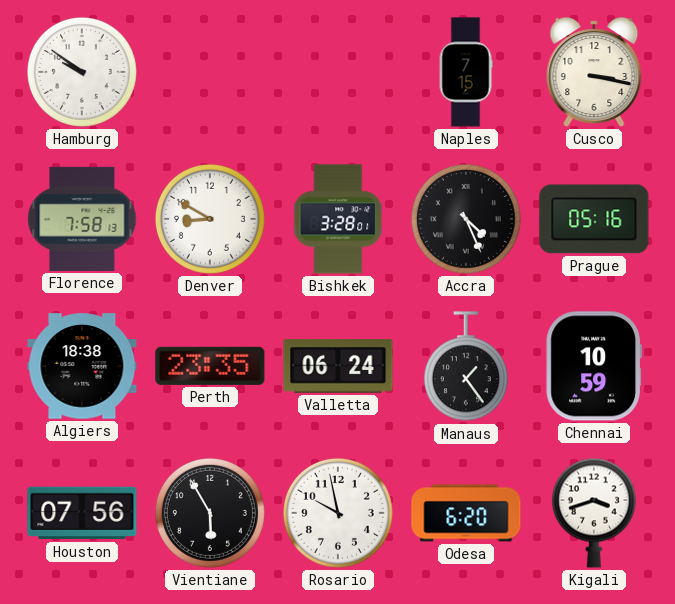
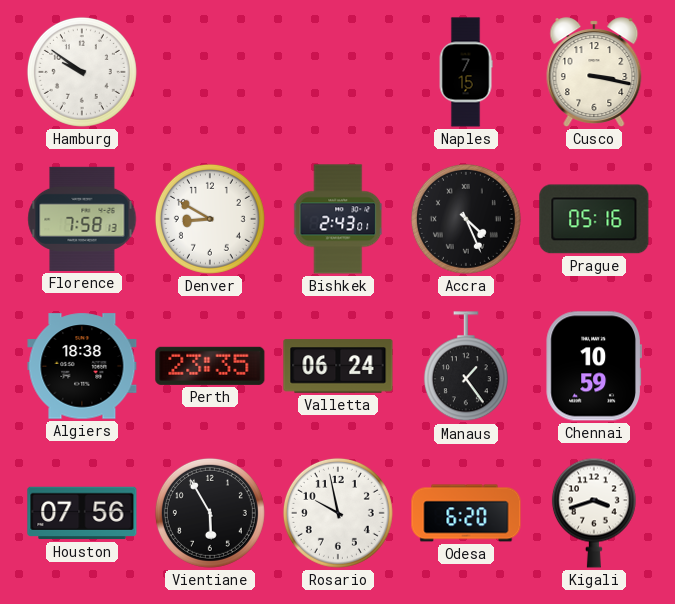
Bishkek: 3:28 -> 2:43
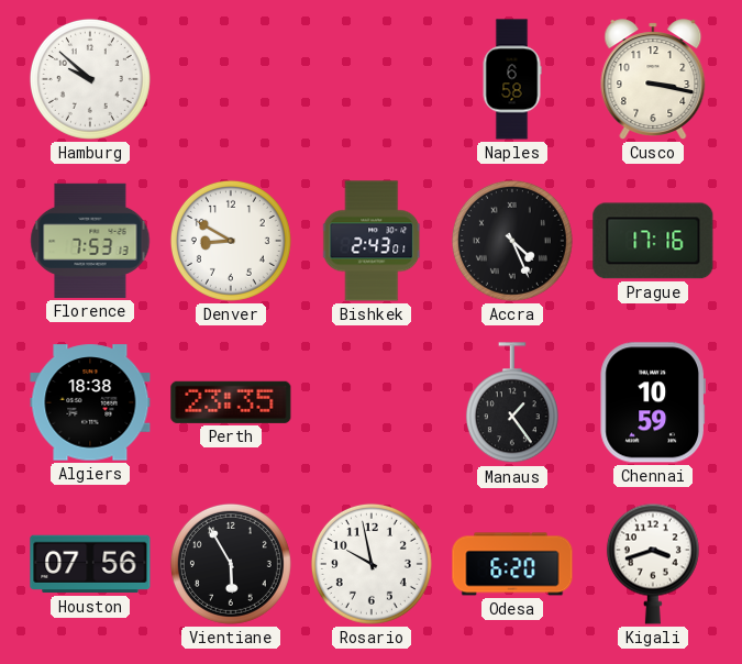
Hamburg: 9:51 -> 9:52
Naples: 7:15 -> 6:58
Florence: 7:58 -> 7:53
Prague: 05:16 -> 17:16
Valletta: 06:24 -> none
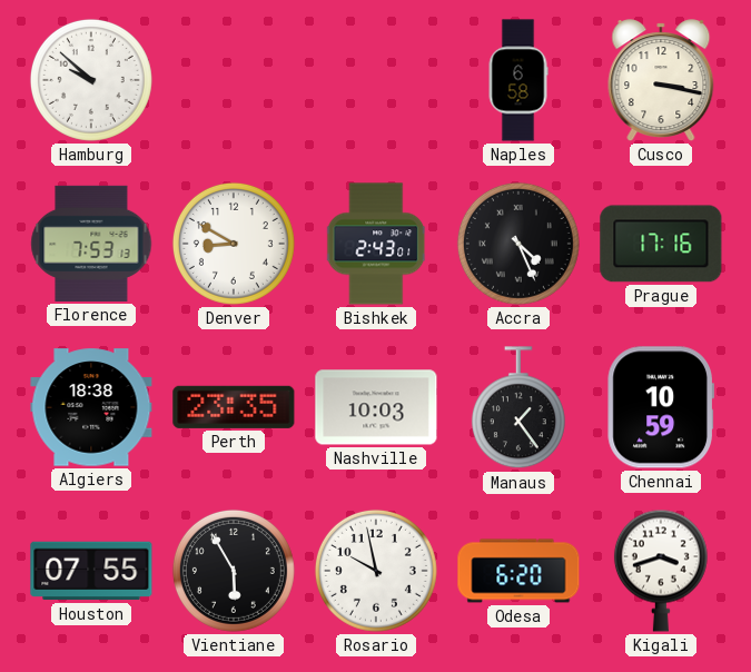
Nashville: none -> 10:03
Houston: 07:56 -> 07:55
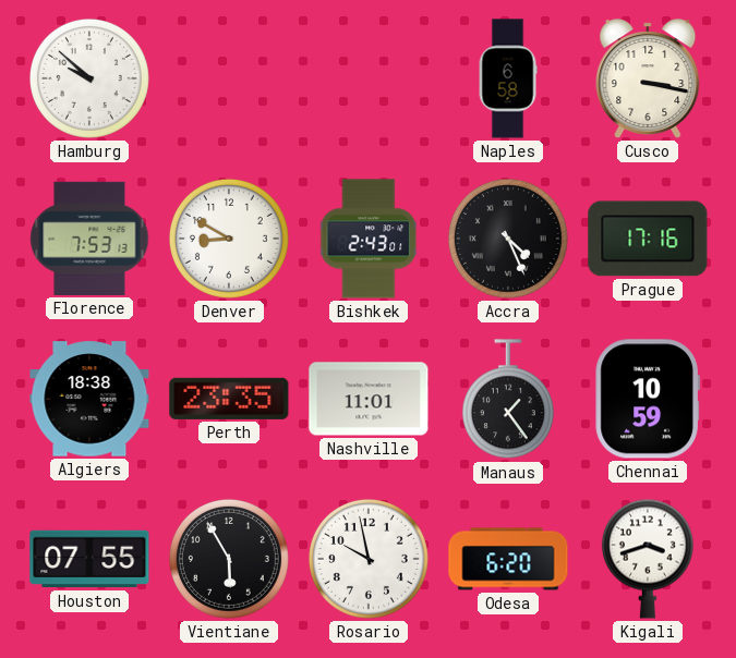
Nashville: 10:03 -> 11:01
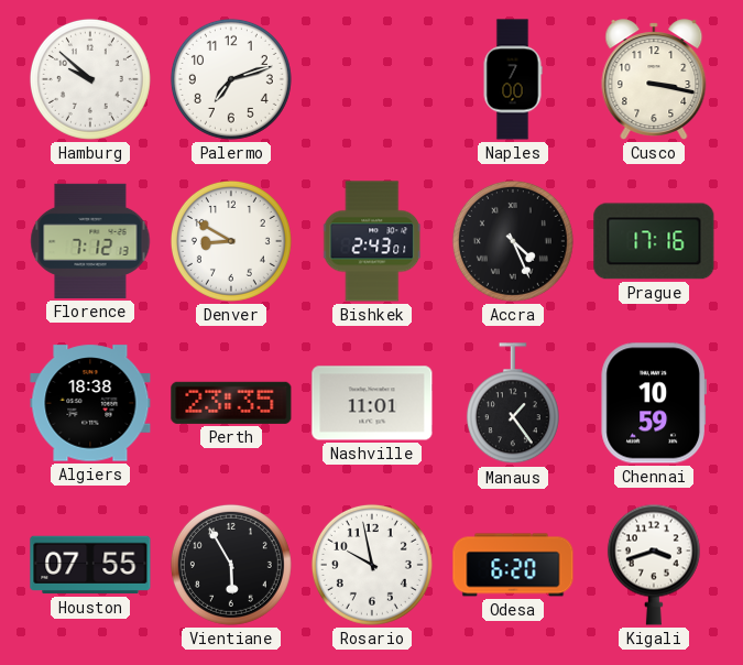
Palermo: none -> 7:12
Naples: 6:58 -> 7:00
Florence: 7:53 -> 7:12
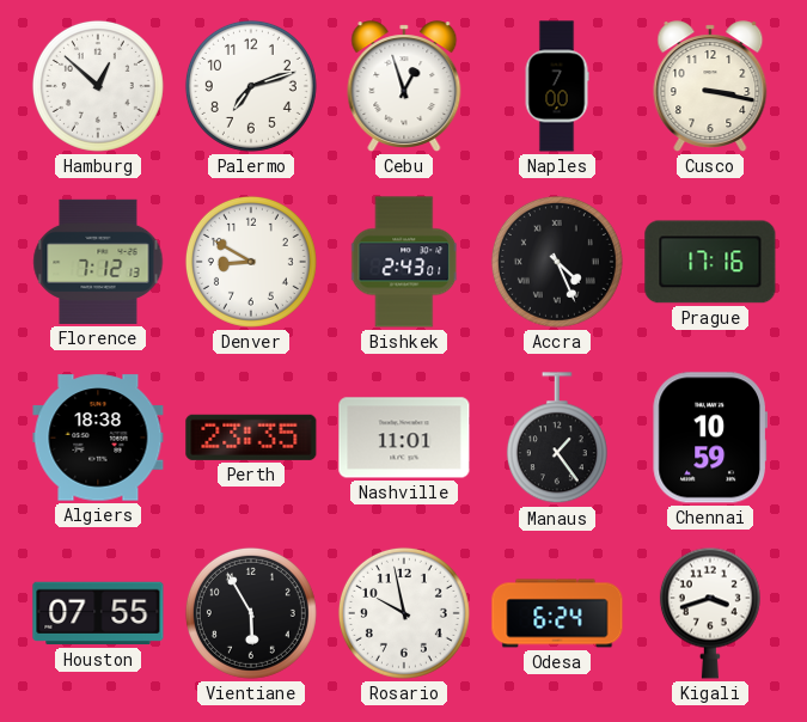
Hamburg: 9:52 -> 12:52
Cebu: none -> 12:57
Odesa: 6:20 -> 6:24
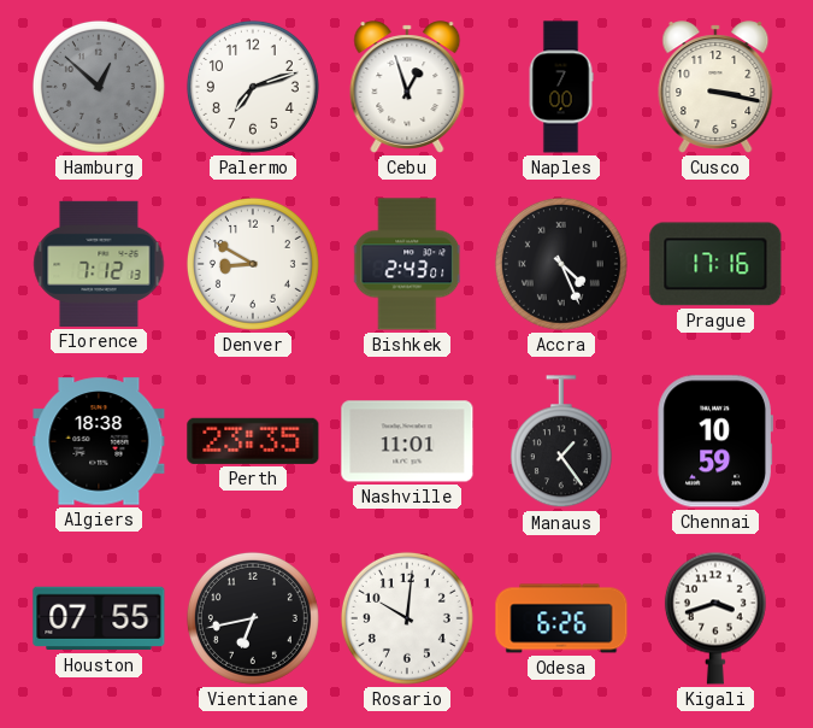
Hamburg dial: white -> grey
Vientiane: 5:55 -> 6:43
Rosario: 9:58 -> 10:01
Odesa: 6:24 -> 6:26
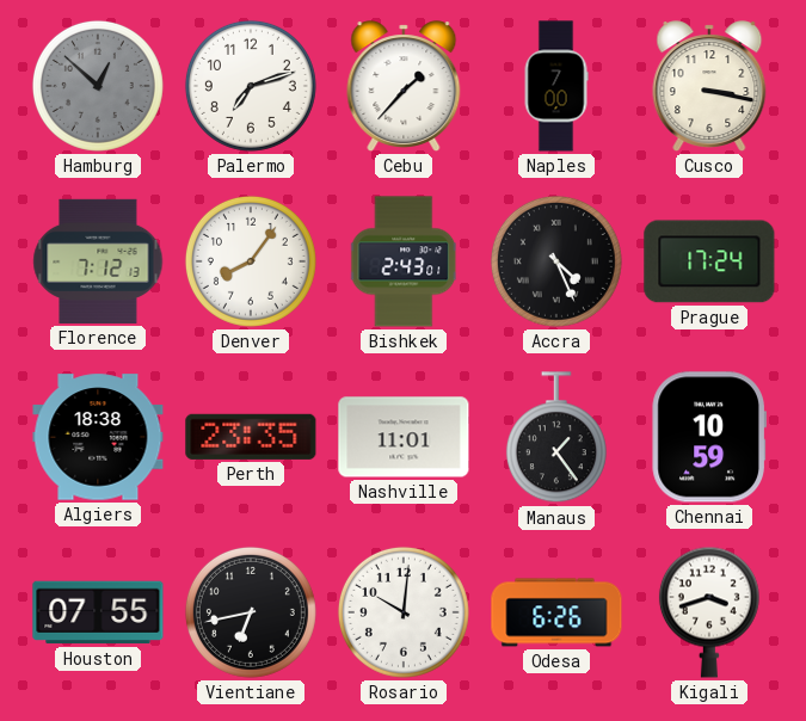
Cebu: 12:57 -> 1:37
Denver: 8:50 -> 8:06
Prague: 17:16 -> 17:24
